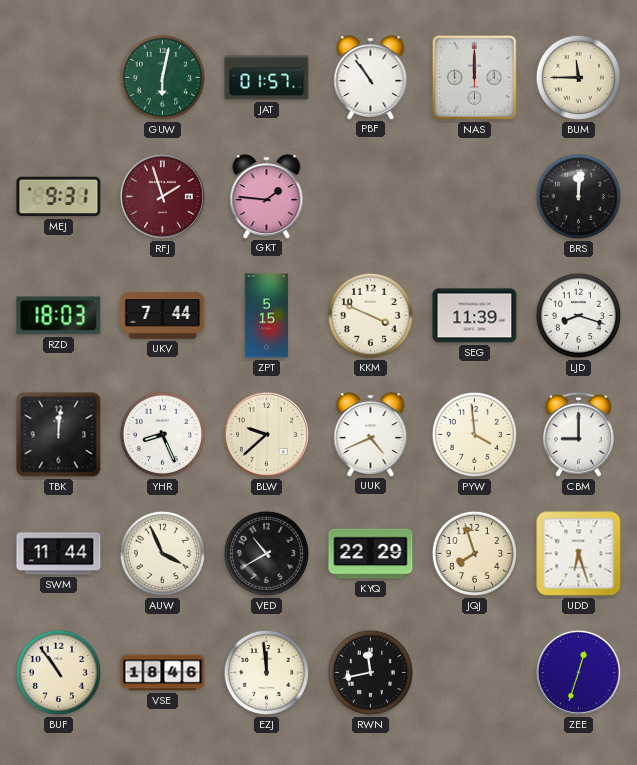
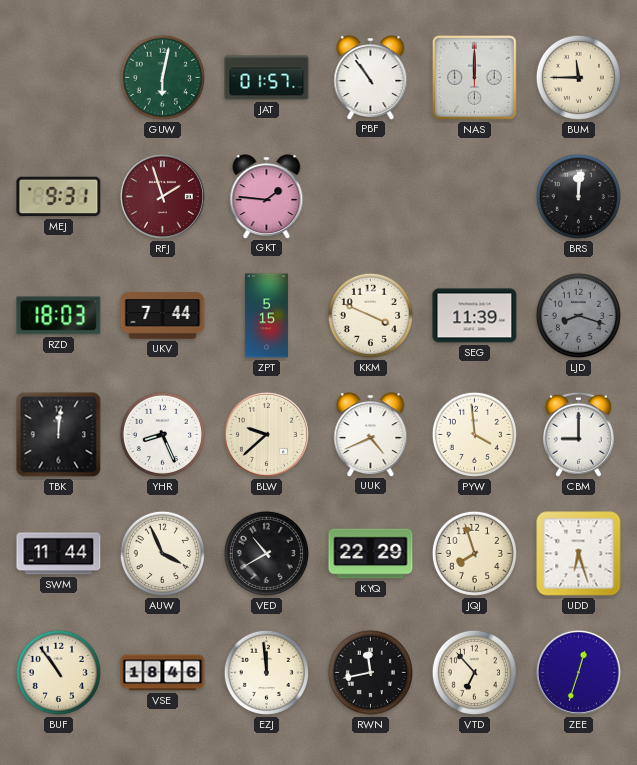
LJD dial: white -> grey
VTD: none -> 6:53
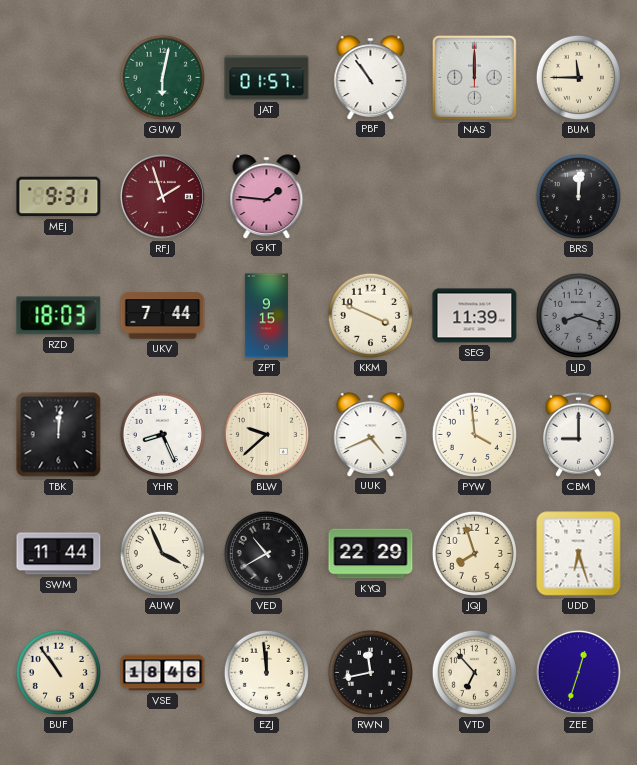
ZPT: 5:15 -> 9:15
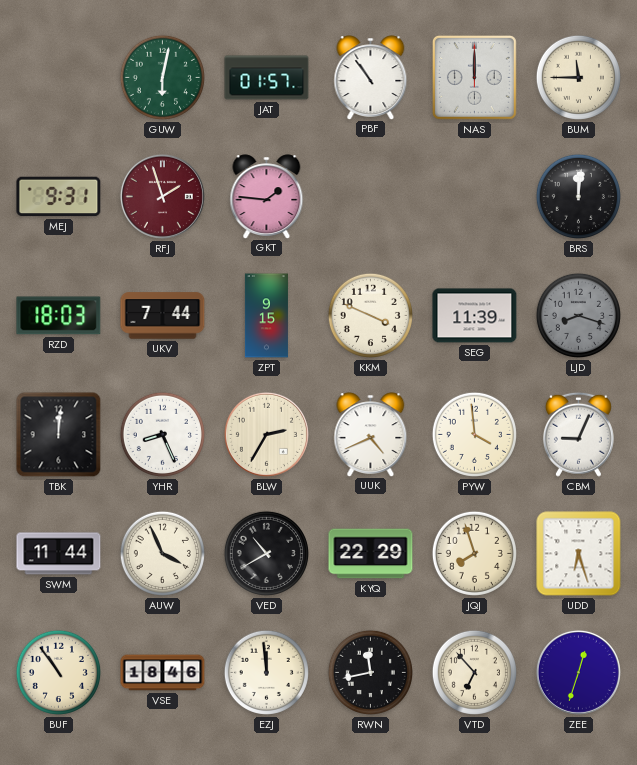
BLW: 9:38 -> 2:35
CBM: 9:00 -> 9:04
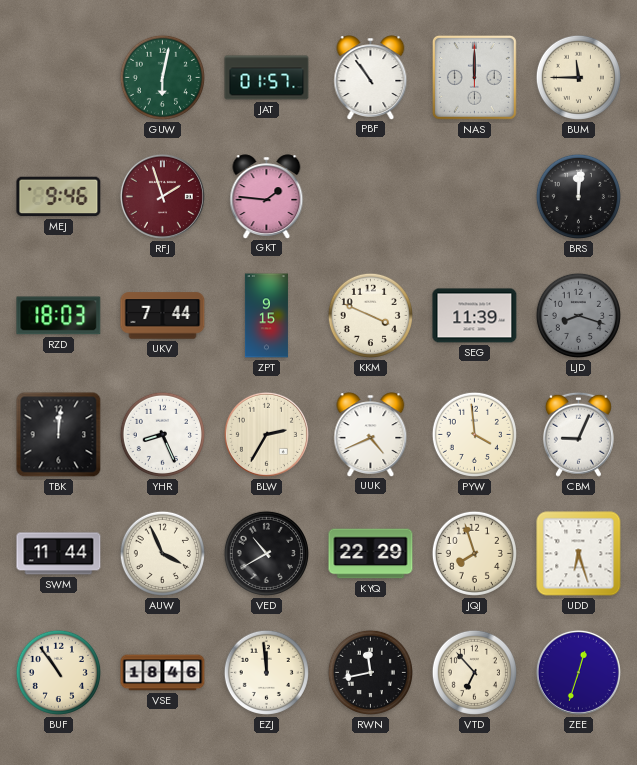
MEJ: 9:31 -> 9:46
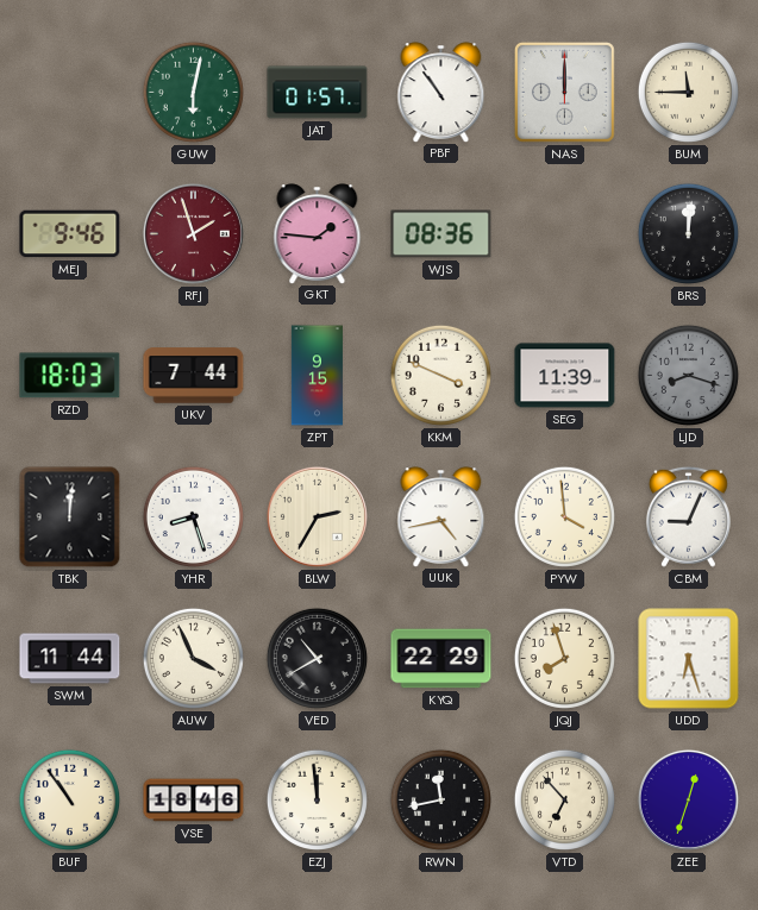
WJS: none -> 08:36
YHR: 8:26 -> 8:27
UUK: 4:41 -> 4:43
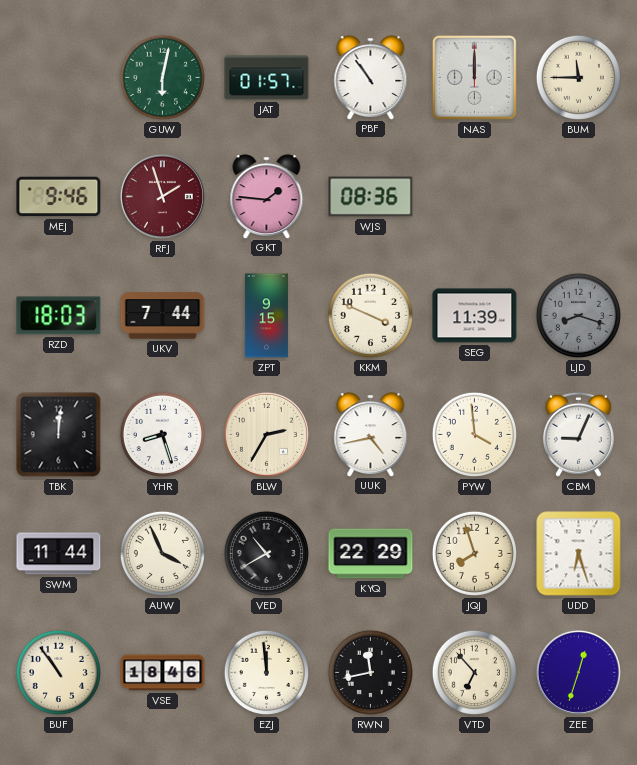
BRS: 12:01 -> none
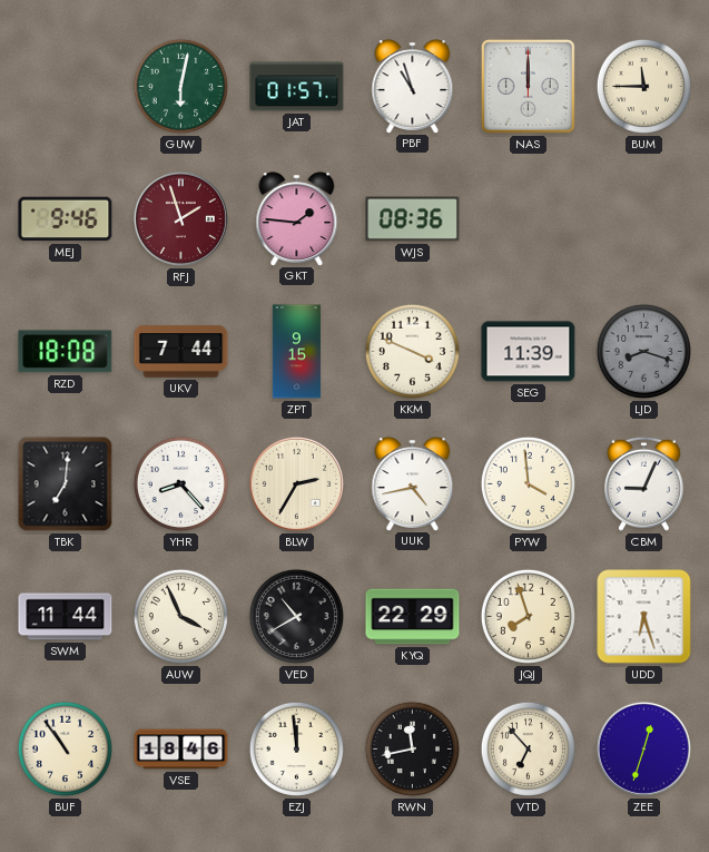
PBF: 10:54 -> 10:57
RZD: 18:03 -> 18:08
TBK: 12:01 -> 7:01
YHR: 8:27 -> 8:23
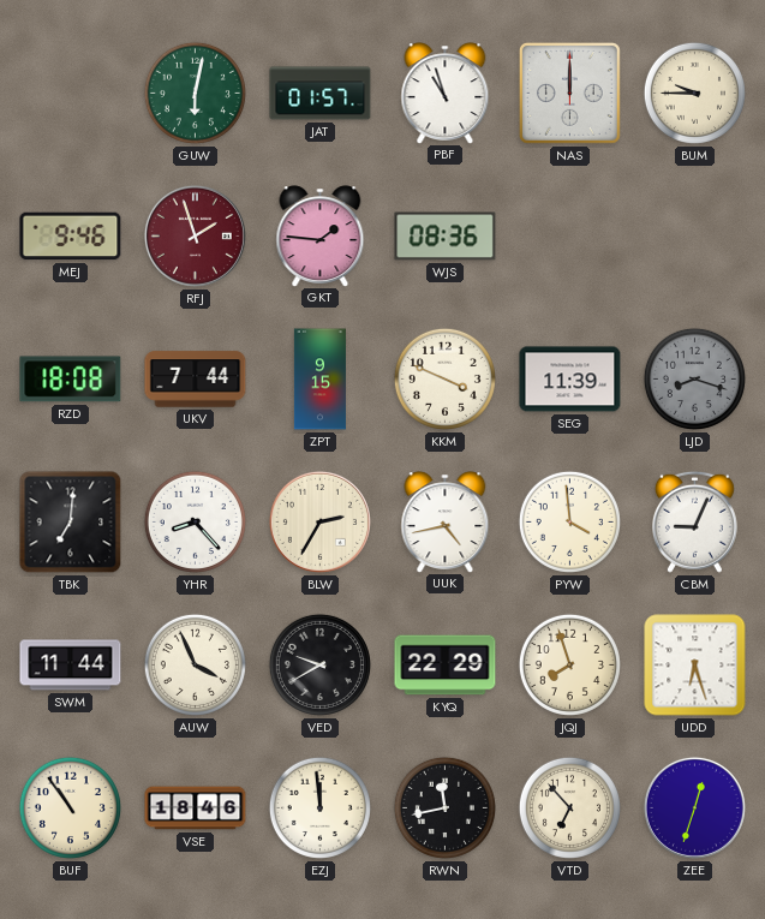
BUM: 11:45 -> 9:45
VED: 10:40 -> 9:40
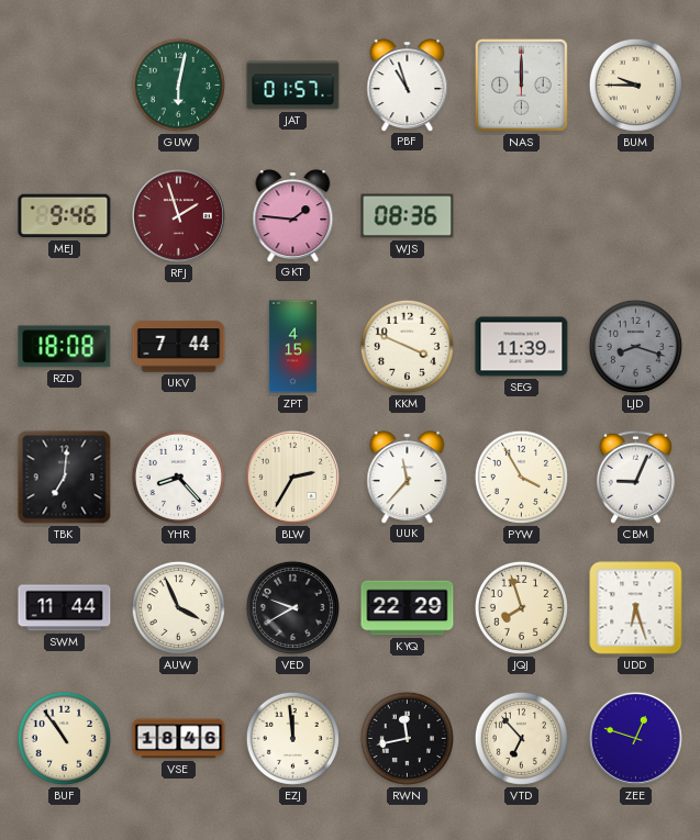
ZPT: 9:15 -> 4:15
UUK: 4:43 -> 11:37
PYW: 3:59 -> 3:55
ZEE: 12:33 -> 12:48
